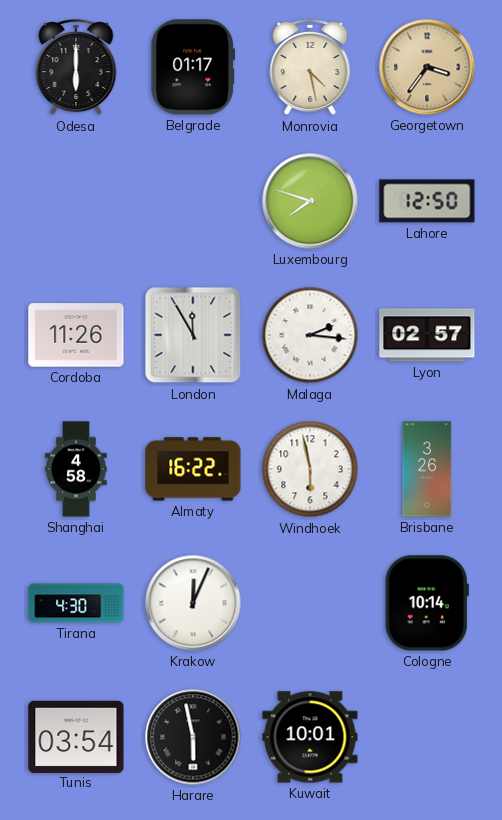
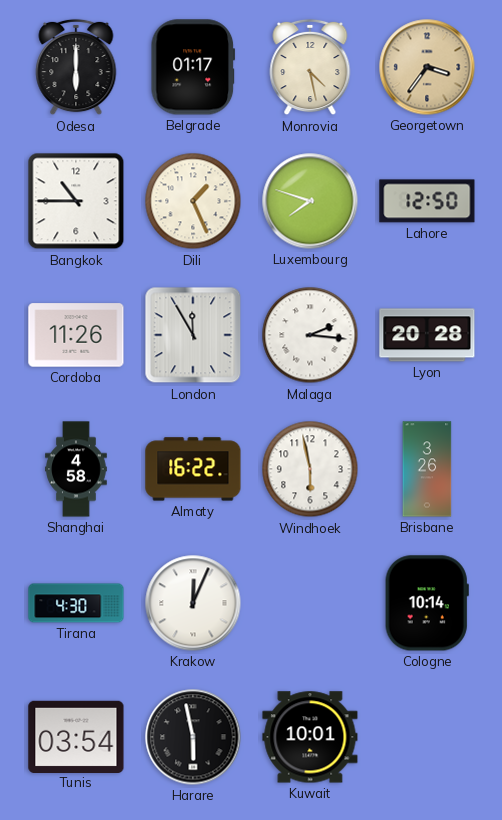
Bangkok: none -> 10:45
Dili: none -> 1:26
Lyon: 02:57 -> 20:28
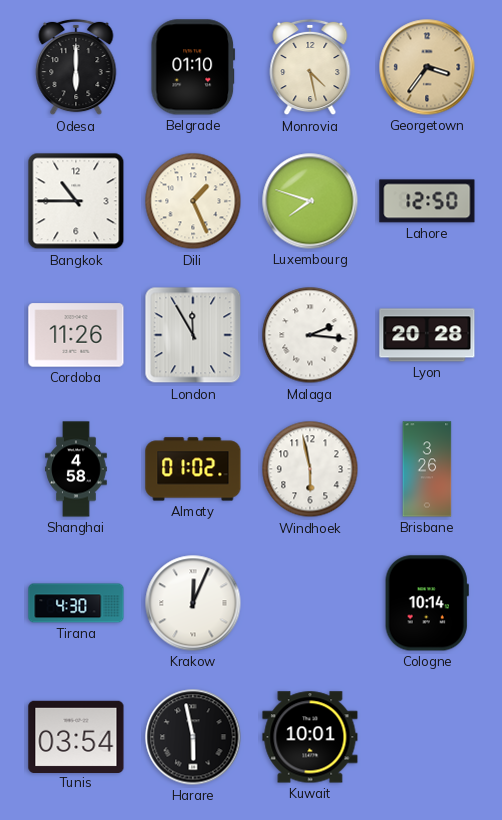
Belgrade: 01:17 -> 01:10
Almaty: 16:22 -> 01:02
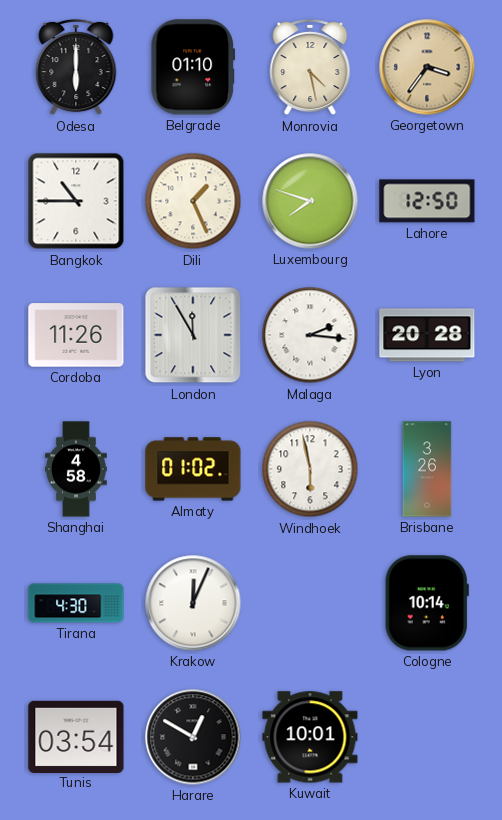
Harare: 5:58 -> 12:50
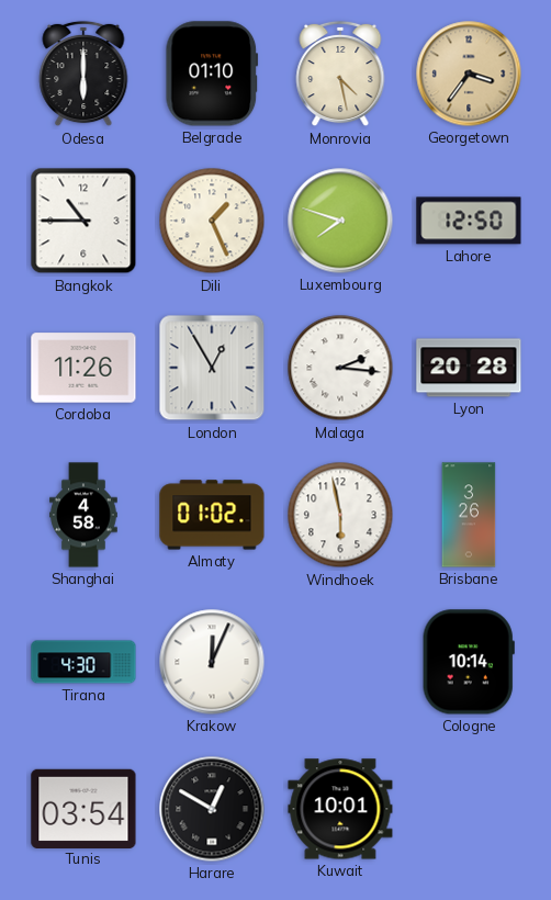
London: 11:55 -> 12:55
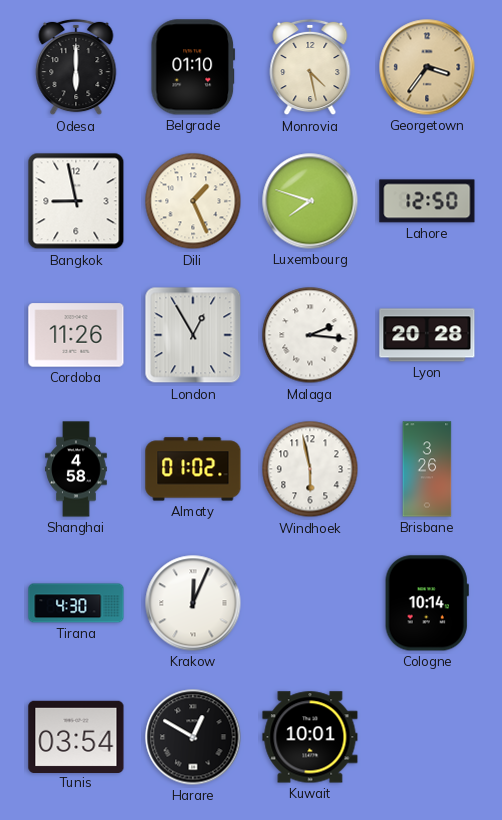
Bangkok: 10:45 -> 8:58
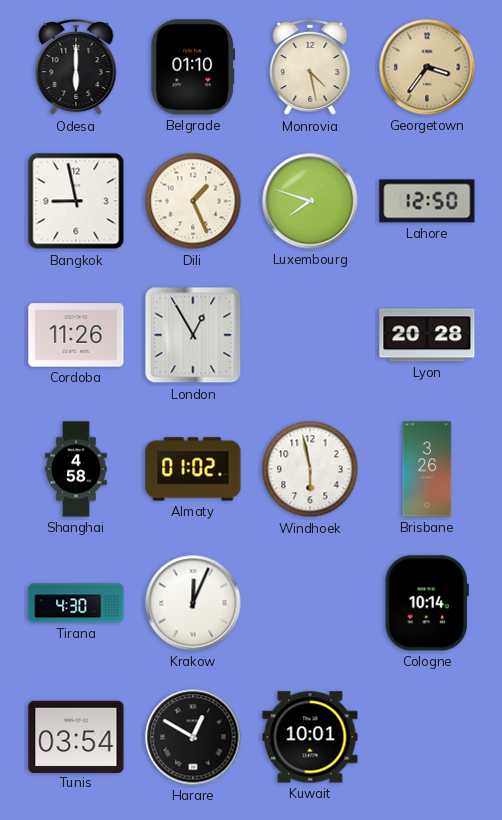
Malaga: 2:16 -> none
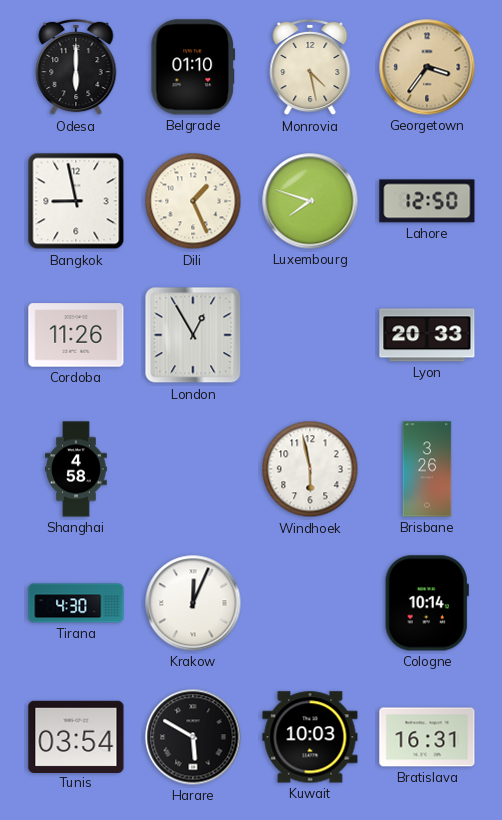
Lyon: 20:28 -> 20:33
Almaty: 01:02 -> none
Harare: 12:50 -> 5:50
Kuwait: 10:01 -> 10:03
Bratislava: none -> 16:31
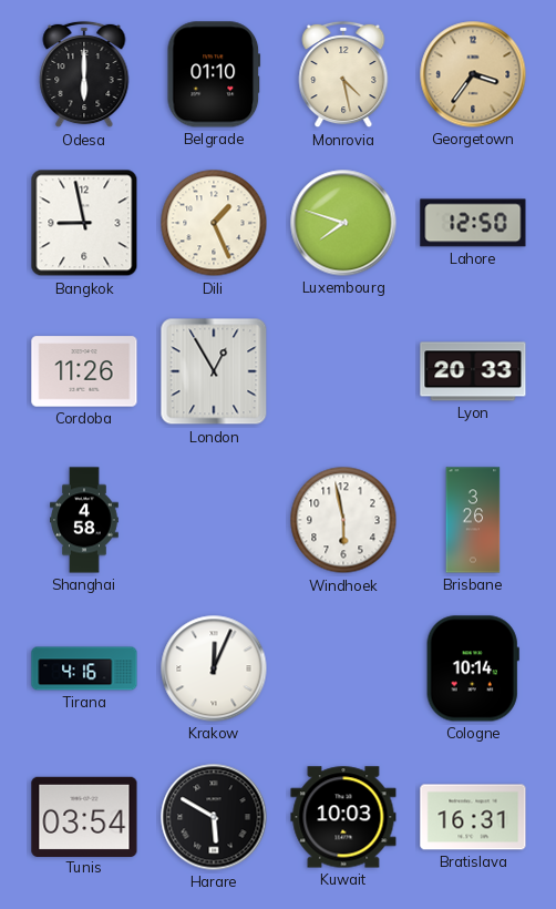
Tirana: 4:30 -> 4:16
